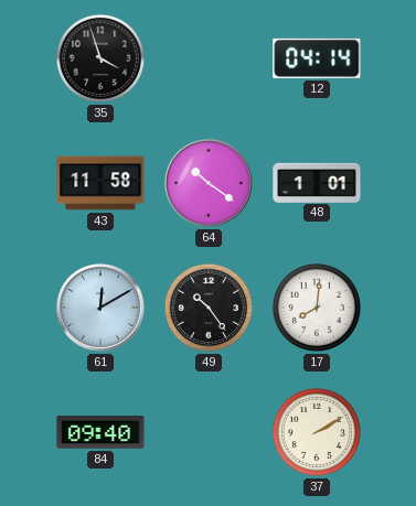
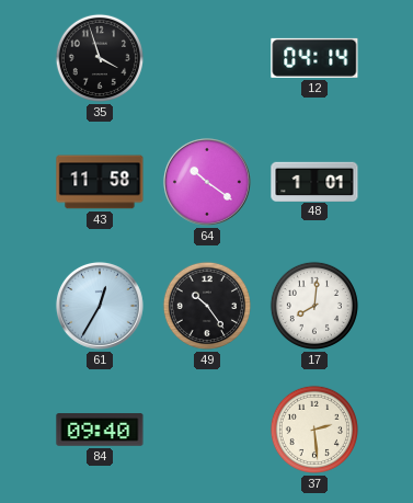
61: 12:10 -> 12:35
37: 2:10 -> 2:29
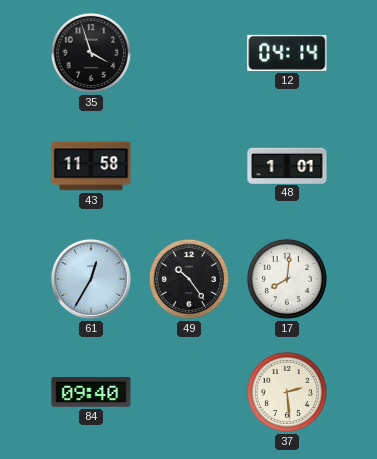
64: 10:21 -> none
